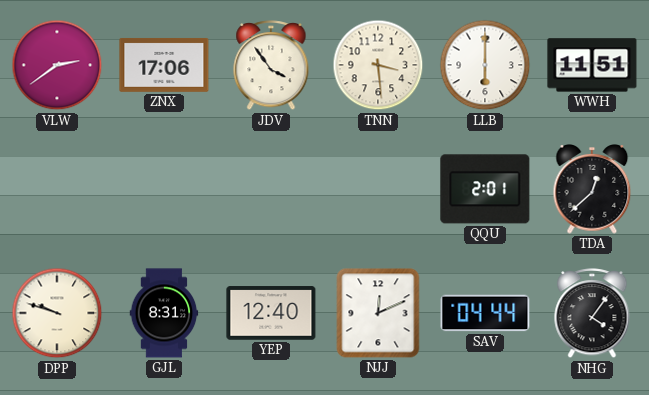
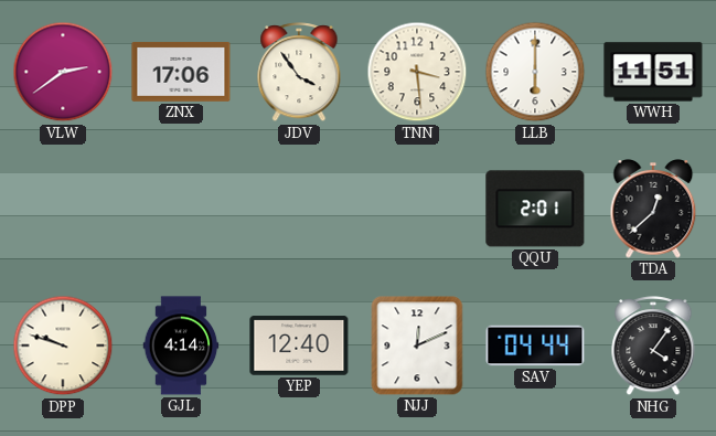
GJL: 8:31 -> 4:14
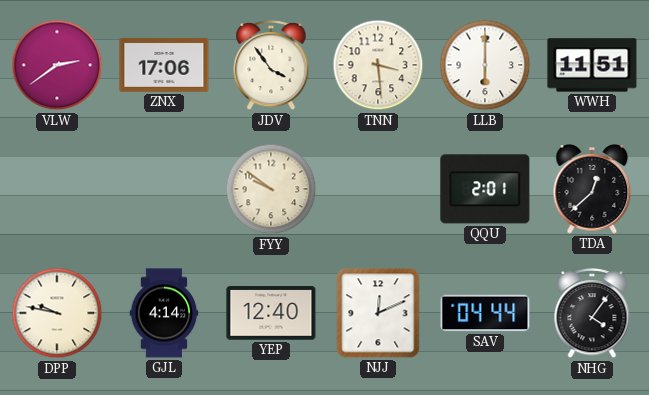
FYY: none -> 9:51
DPP: 9:48 -> 9:47
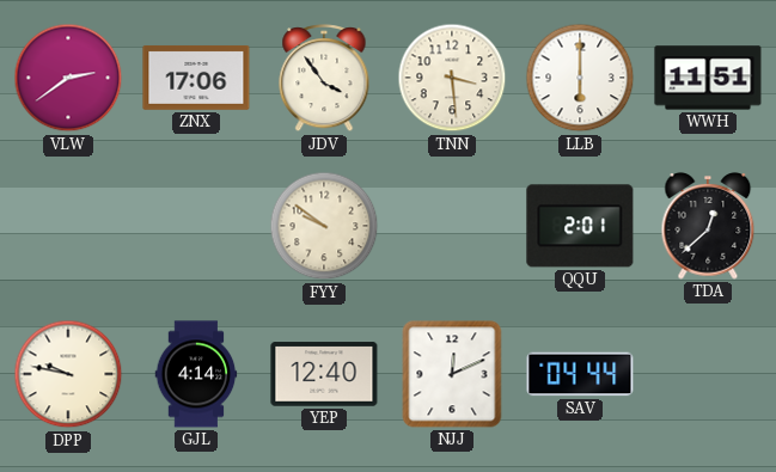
NHG: 4:06 -> none
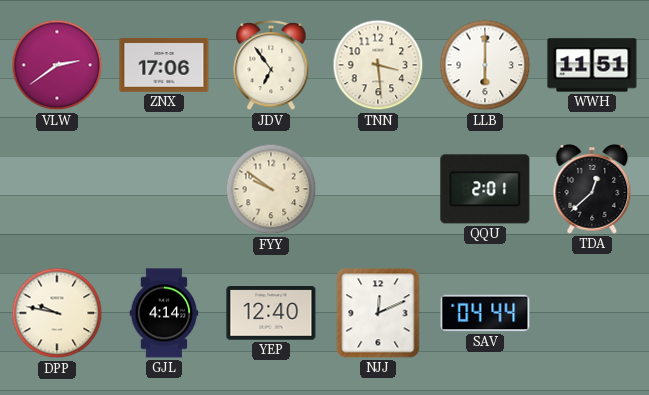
JDV: 3:54 -> 6:54
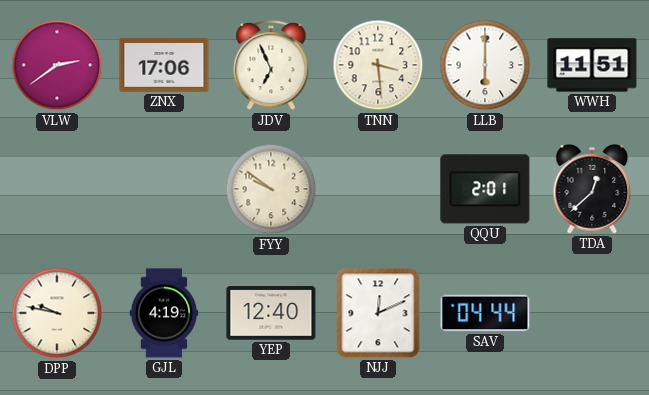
JDV: 6:54 -> 6:56
GJL: 4:14 -> 4:19
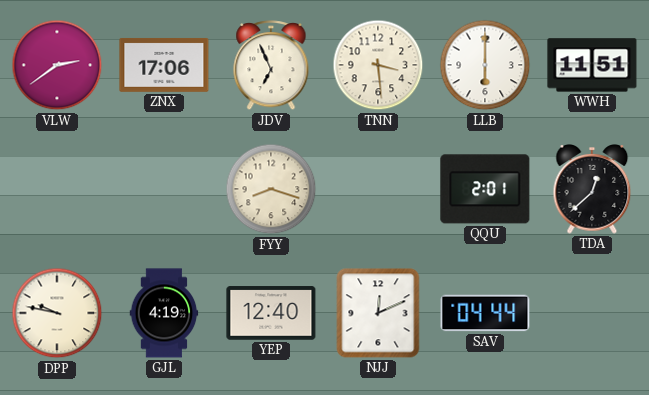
FYY: 9:51 -> 8:18
